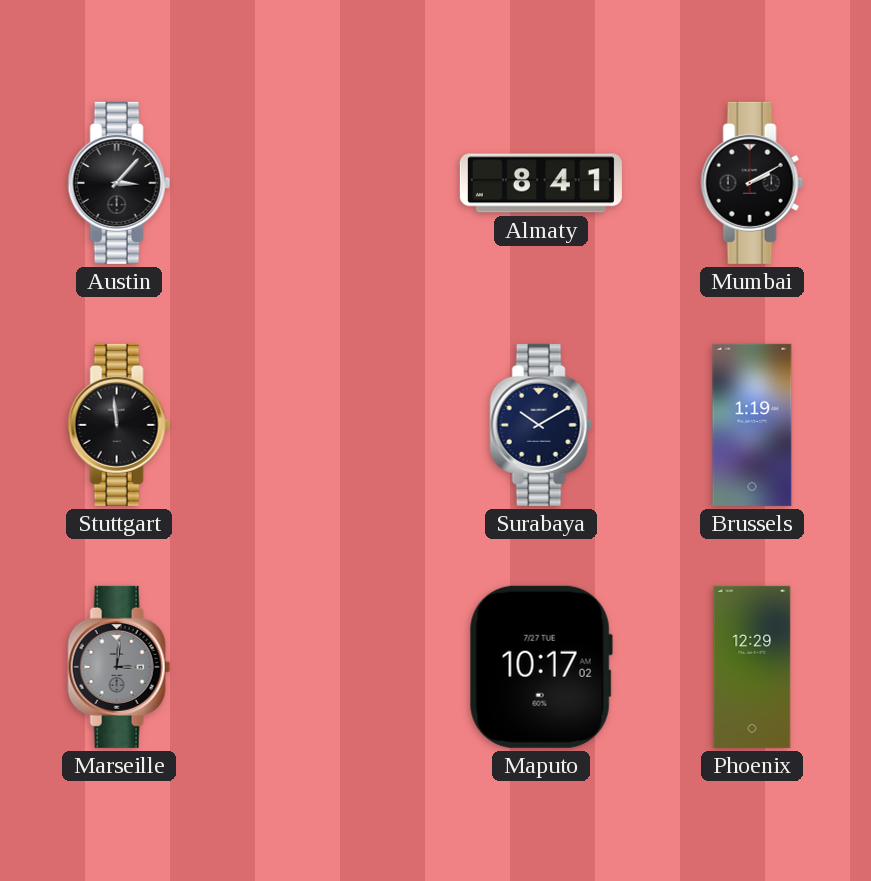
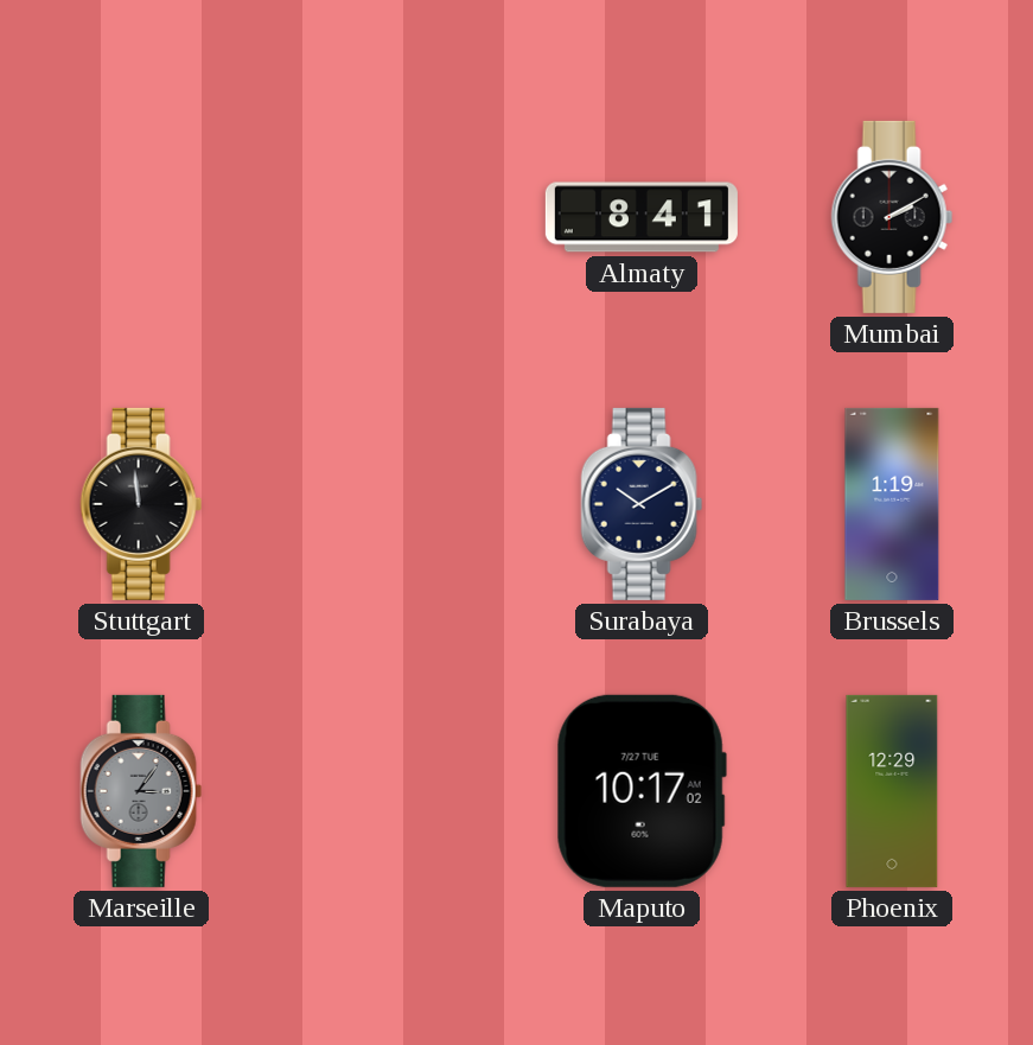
Austin: 3:07 -> none
Marseille: 3:01 -> 3:06
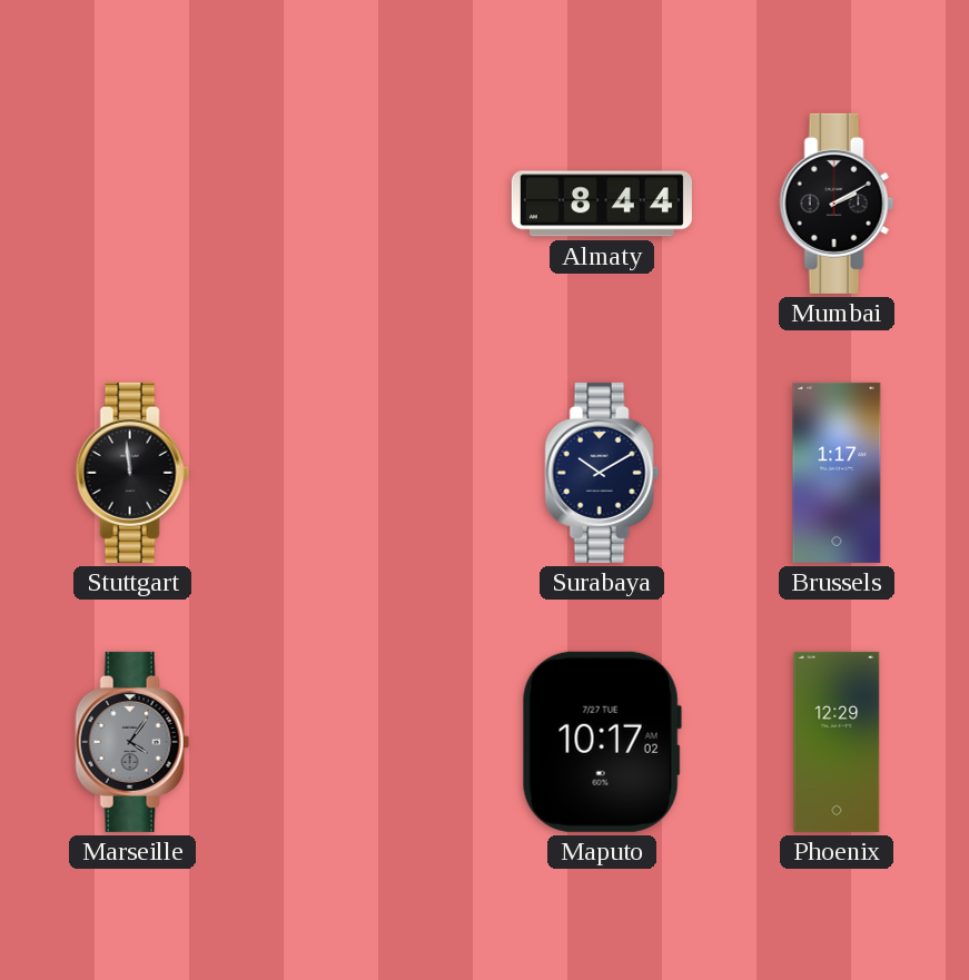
Almaty: 8:41 -> 8:44
Brussels: 1:19 -> 1:17
Marseille: 3:06 -> 4:06
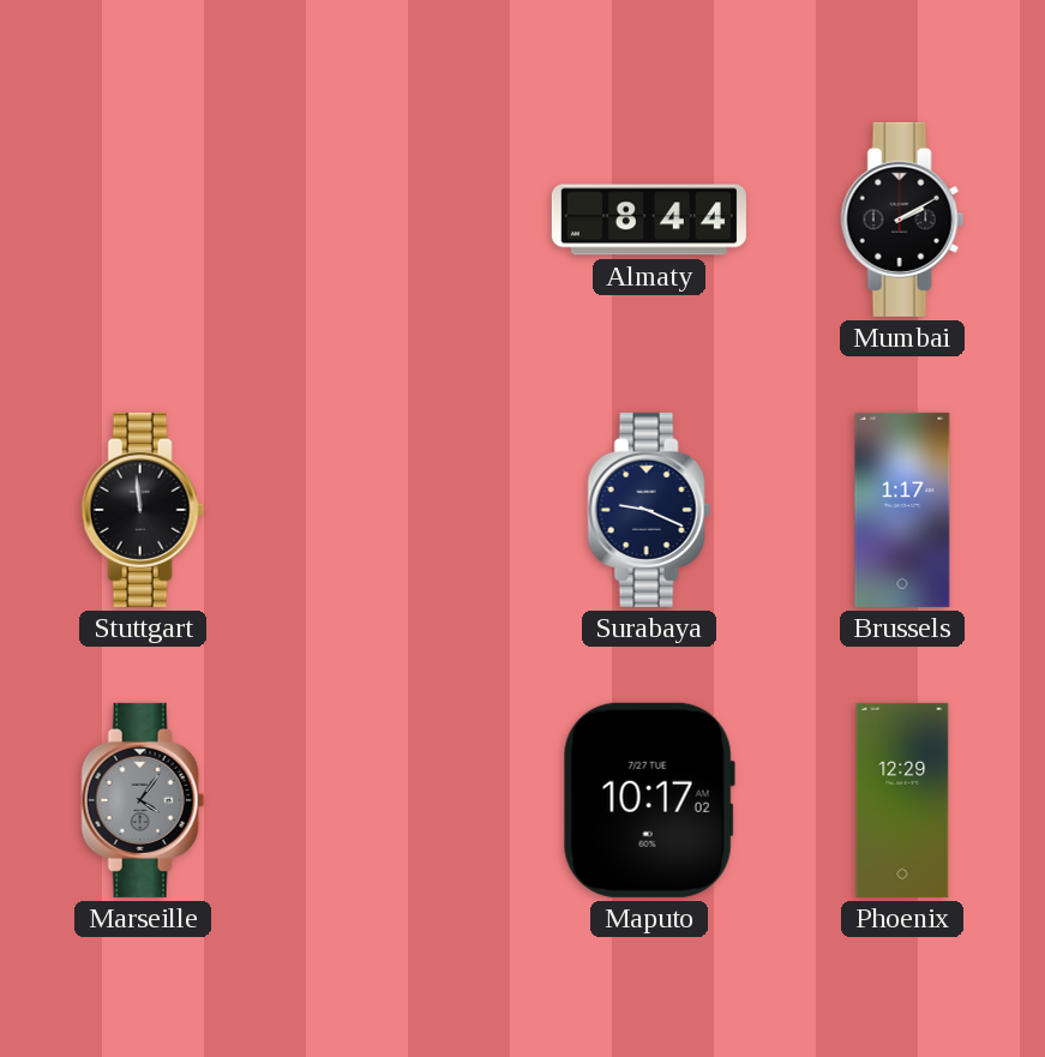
Surabaya: 10:10 -> 9:19
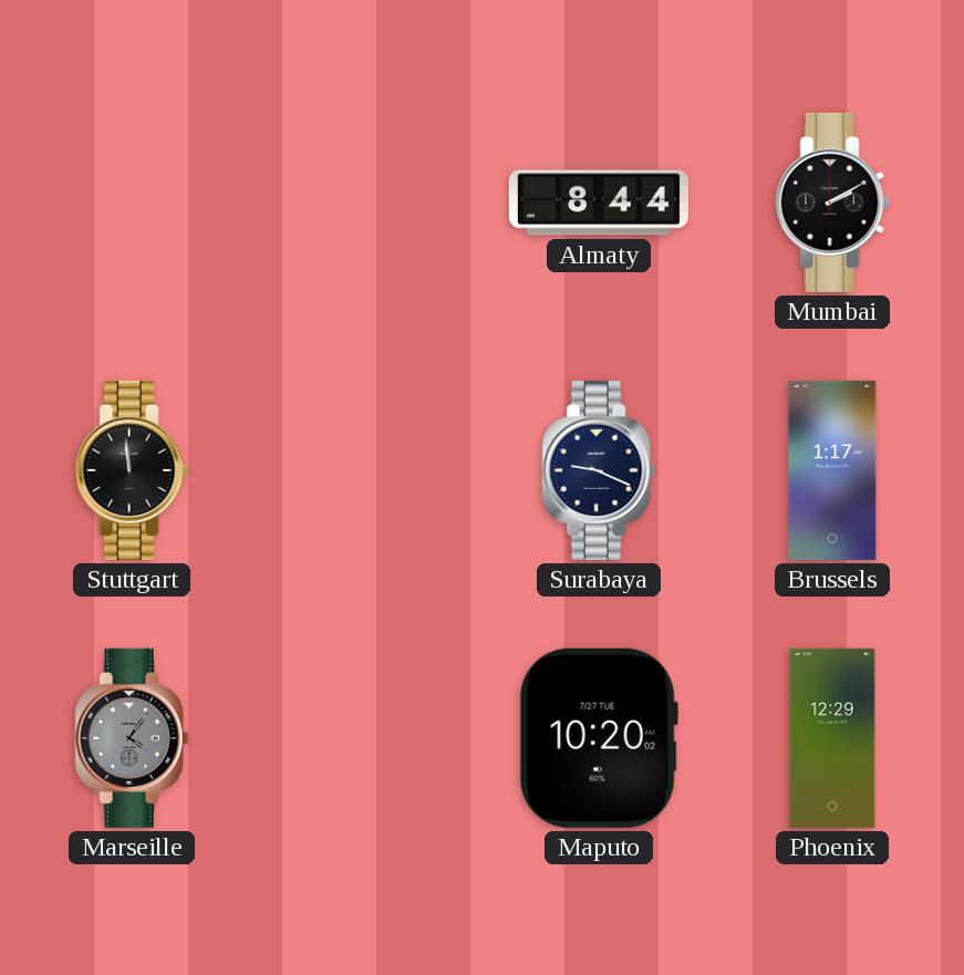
Maputo: 10:17 -> 10:20
